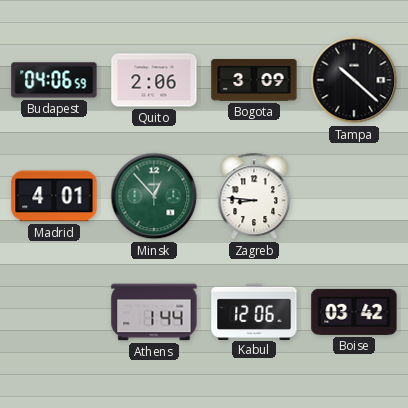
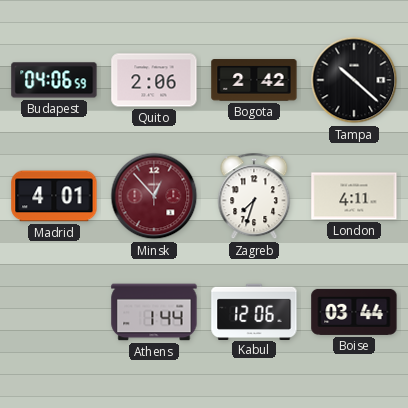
Bogota: 3:09 -> 2:42
Minsk dial: green -> burgundy
Zagreb: 8:46 -> 7:33
London: none -> 4:11
Boise: 03:42 -> 03:44
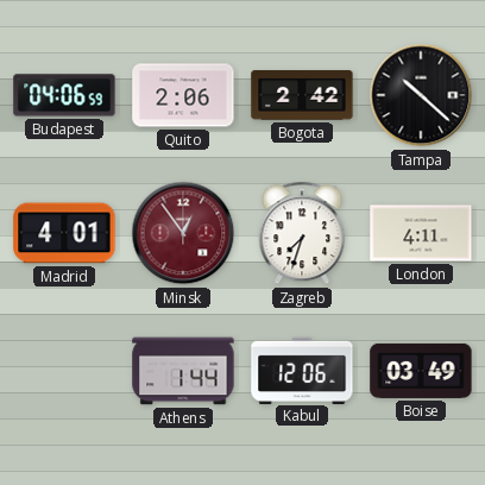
Minsk: 12:53 -> 12:54
Boise: 03:44 -> 03:49
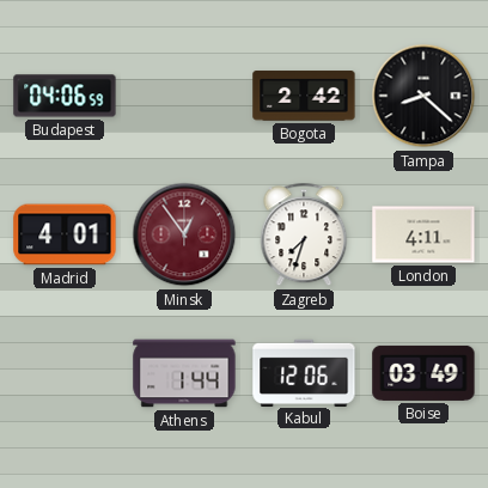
Quito: 2:06 -> none
Tampa: 10:22 -> 8:22
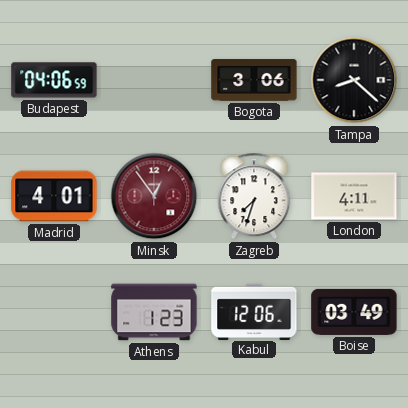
Bogota: 2:42 -> 3:06
Athens: 1:44 -> 1:23
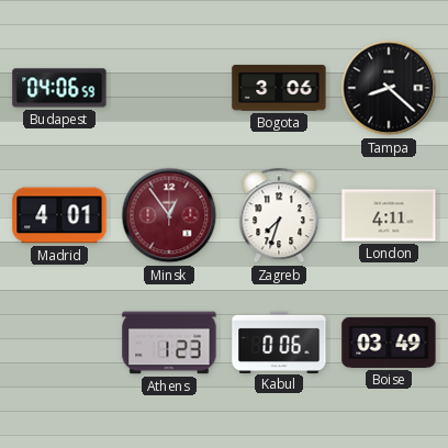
Kabul: 12:06 -> 0:06
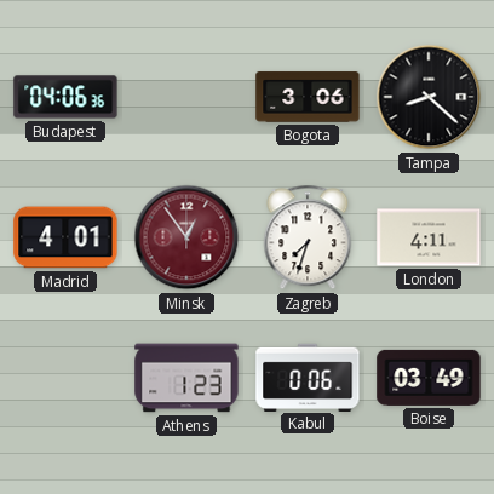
Budapest: 04:06:59 -> 04:06:36
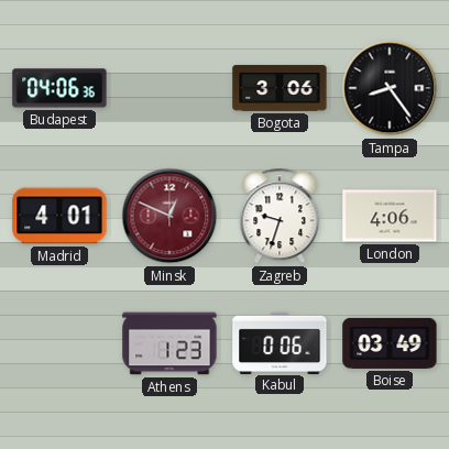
Tampa: 8:22 -> 8:24
Minsk: 12:54 -> 12:49
Zagreb: 7:33 -> 9:33
London: 4:11 -> 4:06
